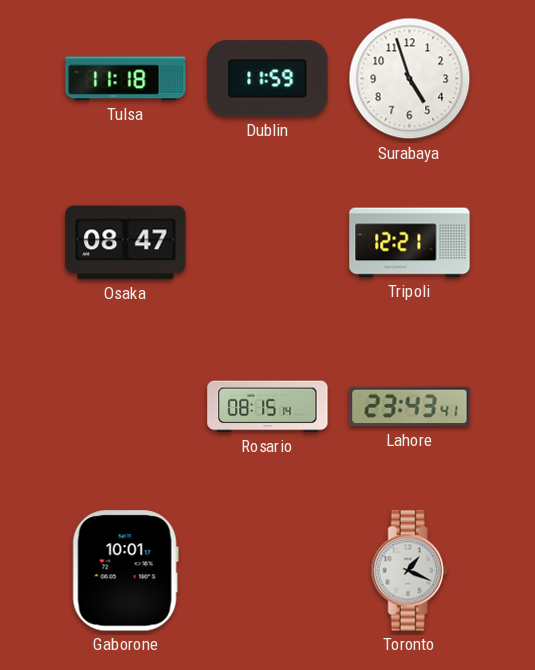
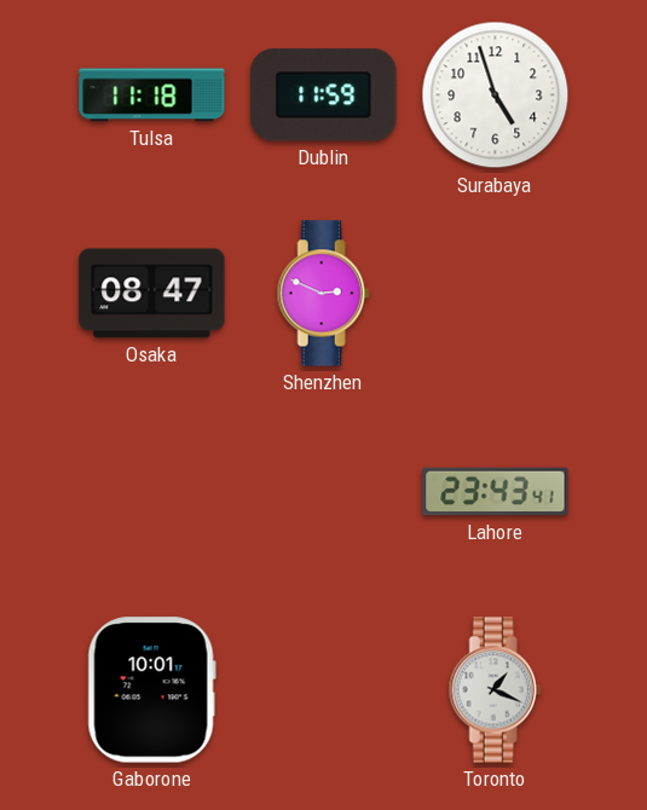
Shenzhen: none -> 2:49
Tripoli: 12:21 -> none
Rosario: 08:15 -> none
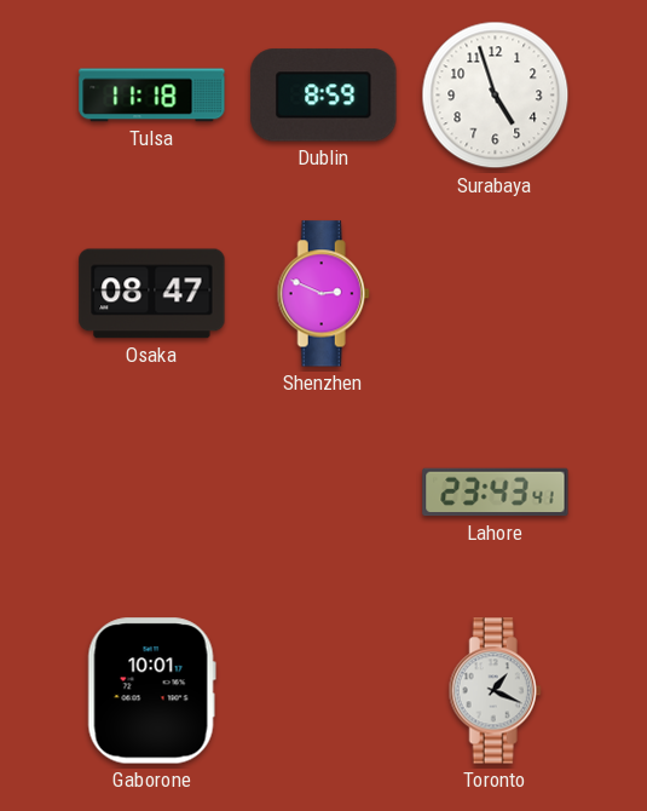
Dublin: 11:59 -> 8:59
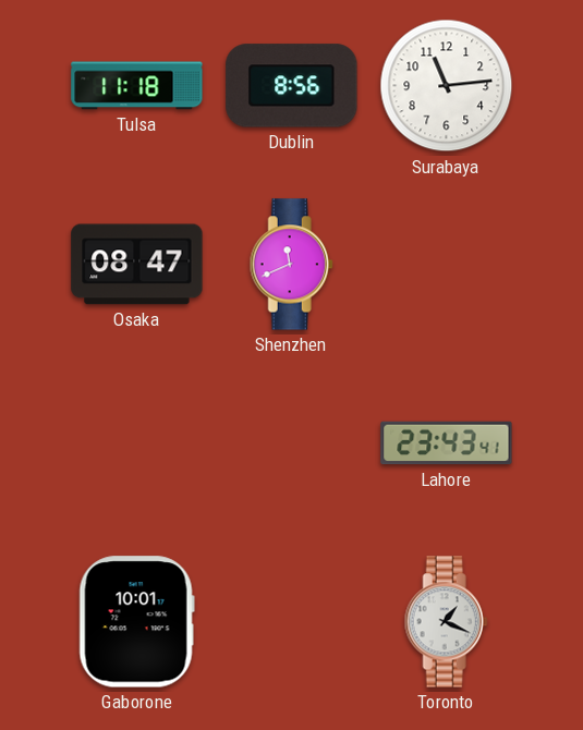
Dublin: 8:59 -> 8:56
Surabaya: 4:57 -> 11:14
Shenzhen: 2:49 -> 11:41
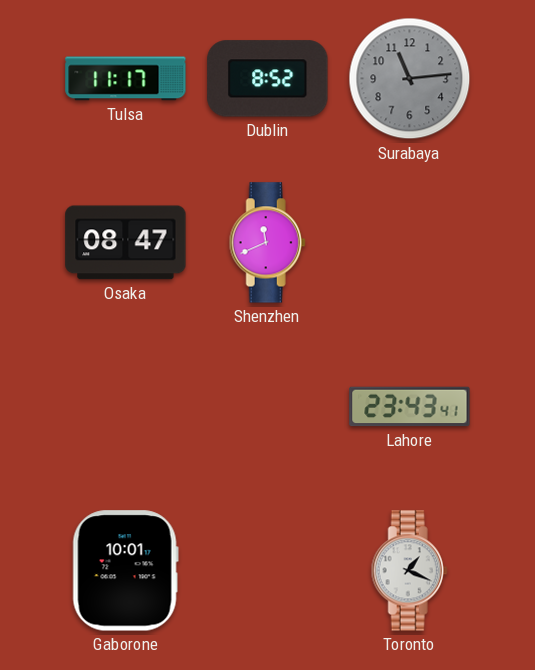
Tulsa: 11:18 -> 11:17
Dublin: 8:56 -> 8:52
Surabaya dial: white -> grey
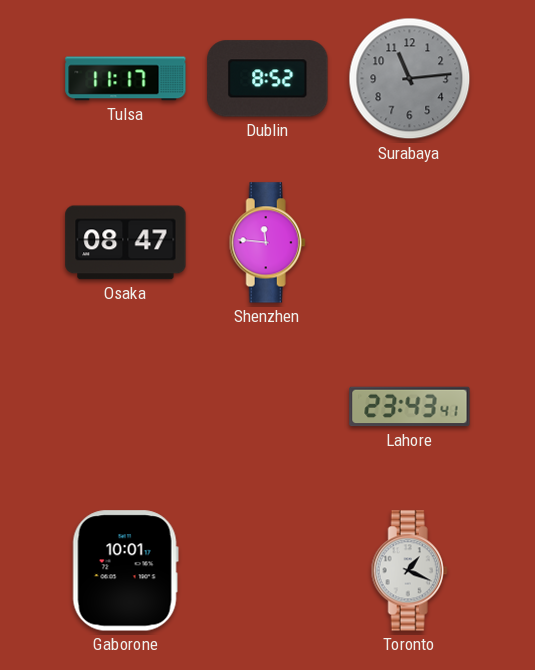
Shenzhen: 11:41 -> 11:46
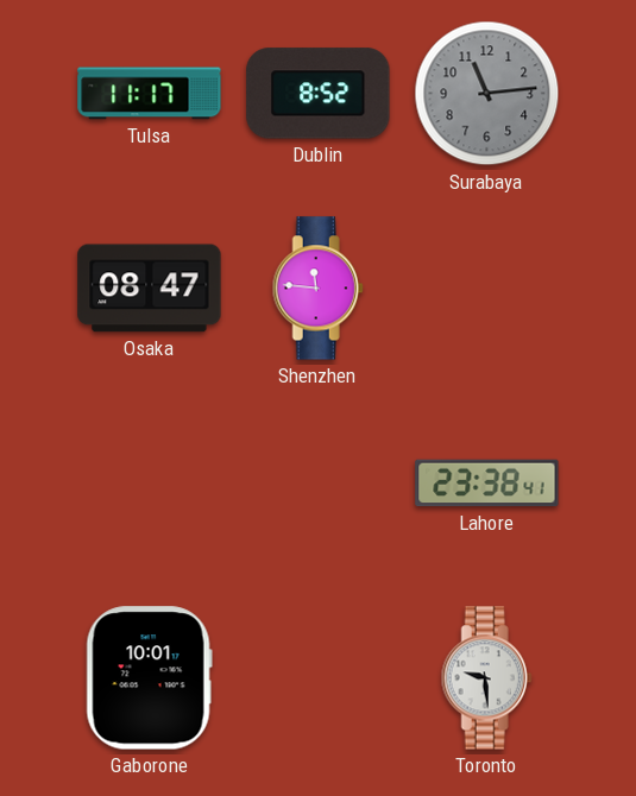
Lahore: 23:43 -> 23:38
Toronto: 1:19 -> 9:29
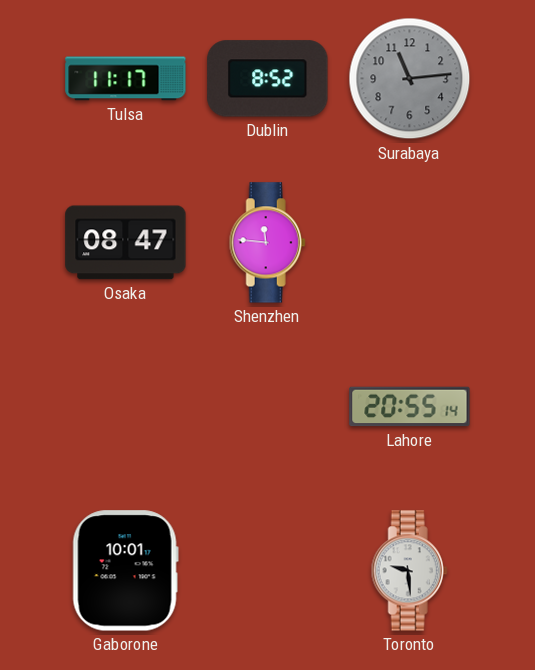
Lahore: 23:38 -> 20:55
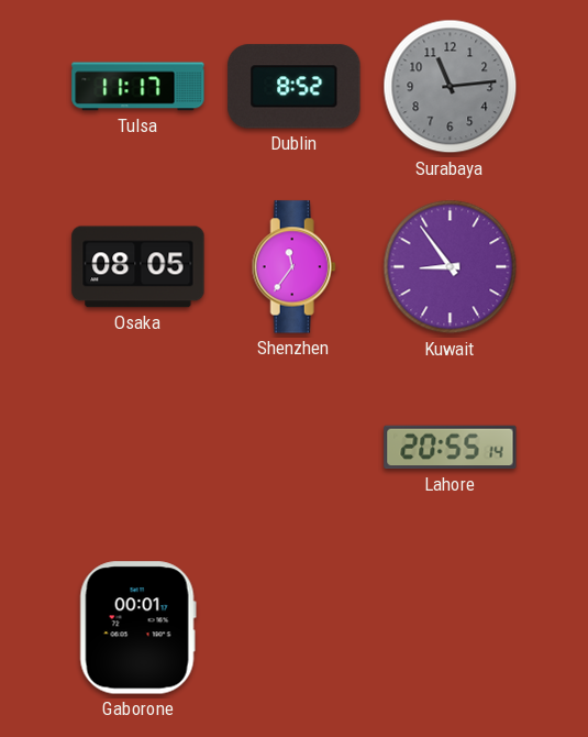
Osaka: 08:47 -> 08:05
Shenzhen: 11:46 -> 11:36
Kuwait: none -> 8:54
Gaborone: 10:01 -> 00:01
Toronto: 9:29 -> none
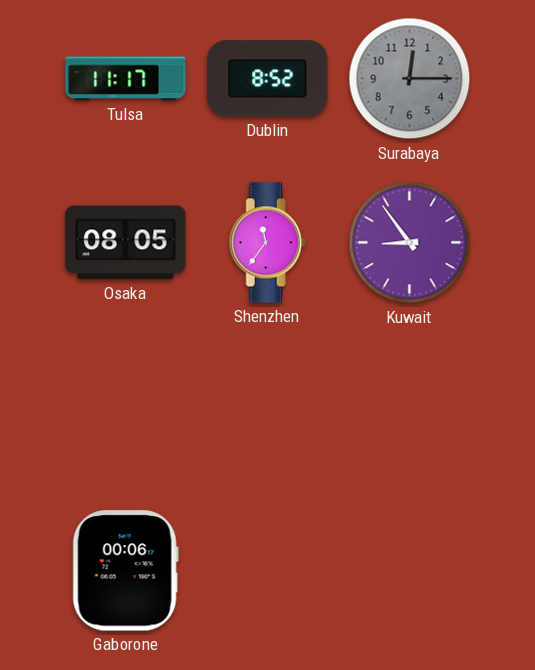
Surabaya: 11:14 -> 12:15
Lahore: 20:55 -> none
Gaborone: 00:01 -> 00:06
